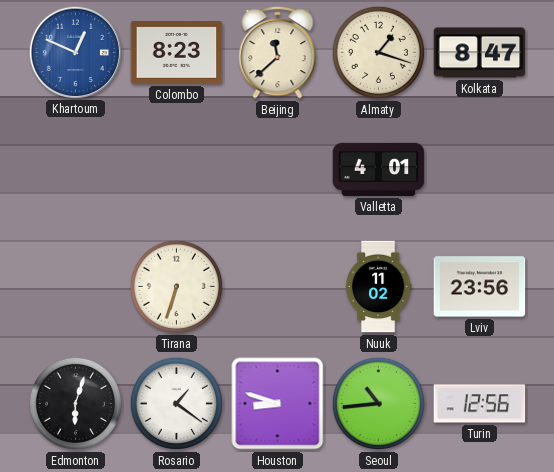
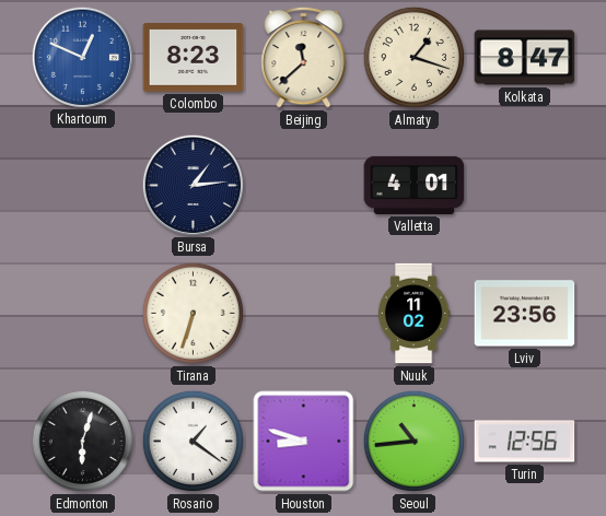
Bursa: none -> 1:14
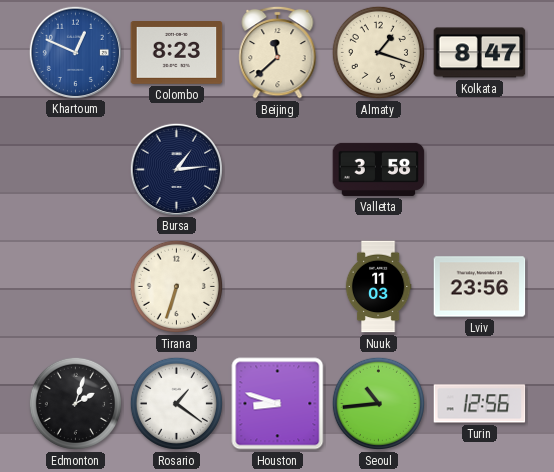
Valletta: 4:01 -> 3:58
Nuuk: 11:02 -> 11:03
Edmonton: 6:03 -> 2:03
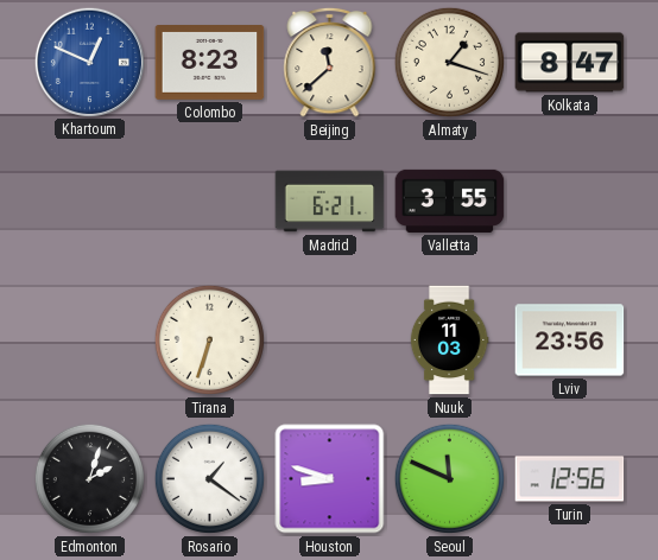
Bursa: 1:14 -> none
Madrid: none -> 6:21
Valletta: 3:58 -> 3:55
Seoul: 10:44 -> 11:49
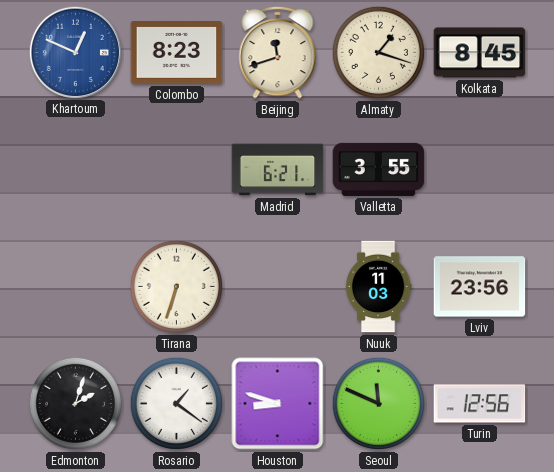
Beijing: 11:38 -> 11:42
Kolkata: 8:47 -> 8:45
